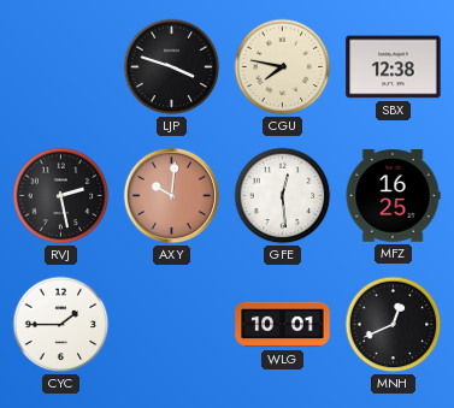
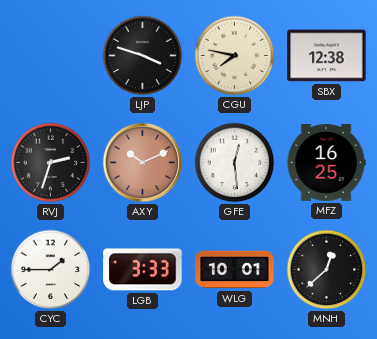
RVJ: 2:28 -> 2:33
AXY: 10:01 -> 10:11
LGB: none -> 3:33
MNH: 12:41 -> 12:38
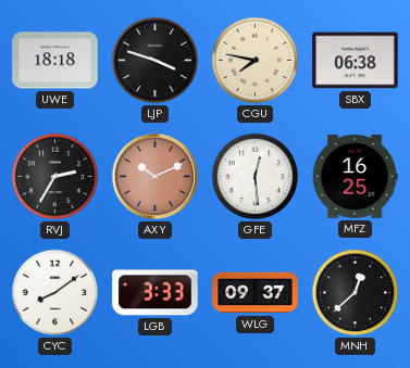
UWE: none -> 18:18
SBX: 12:38 -> 06:38
RVJ: 2:33 -> 2:35
CYC: 1:45 -> 8:09
WLG: 10:01 -> 09:37
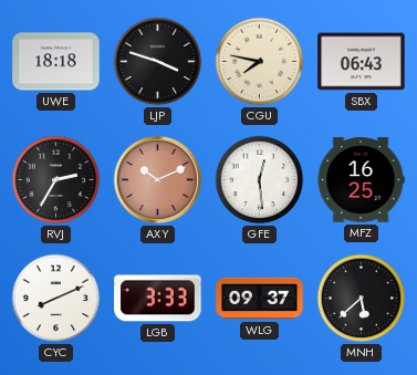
SBX: 06:38 -> 06:43
CYC: 8:09 -> 8:11
MNH: 12:38 -> 5:38
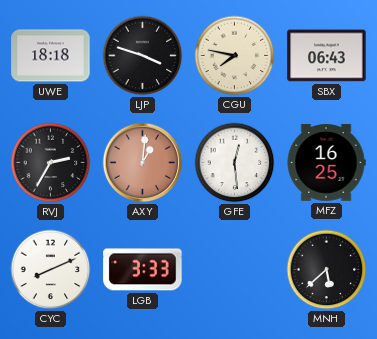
AXY: 10:11 -> 1:01
WLG: 09:37 -> none
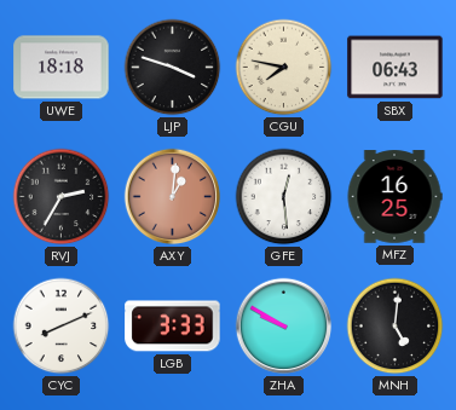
ZHA: none -> 9:50
MNH: 5:38 -> 5:01
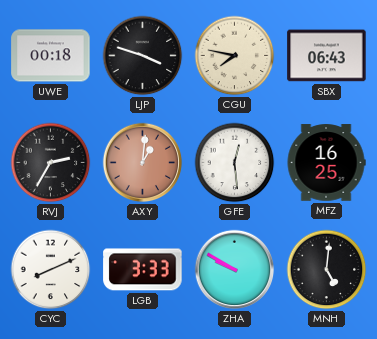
UWE: 18:18 -> 00:18
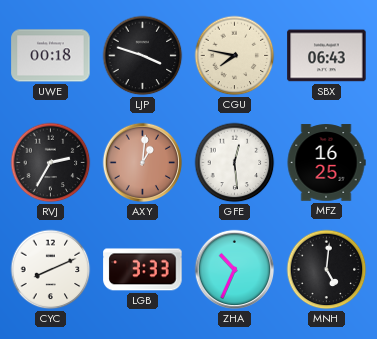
ZHA: 9:50 -> 10:34
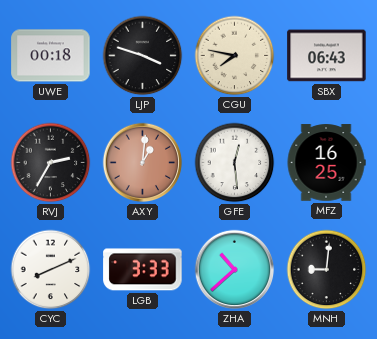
ZHA: 10:34 -> 10:38
MNH: 5:01 -> 9:01
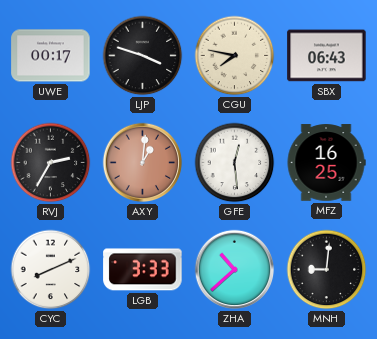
UWE: 00:18 -> 00:17
